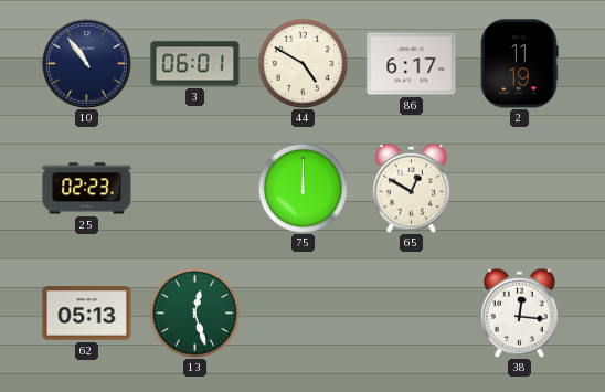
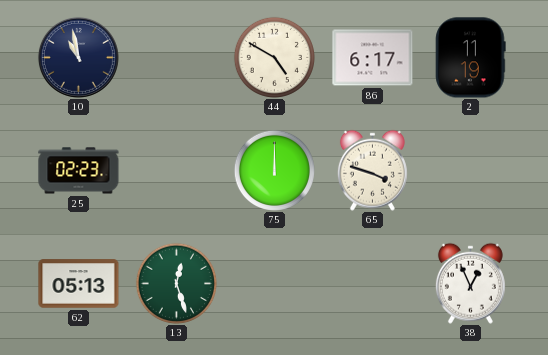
10: 10:54 -> 10:58
3: 06:01 -> none
65: 12:50 -> 3:48
38: 12:16 -> 12:56
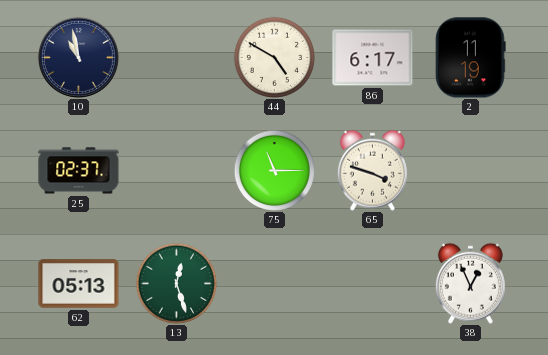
25: 02:23 -> 02:37
75: 12:00 -> 11:15
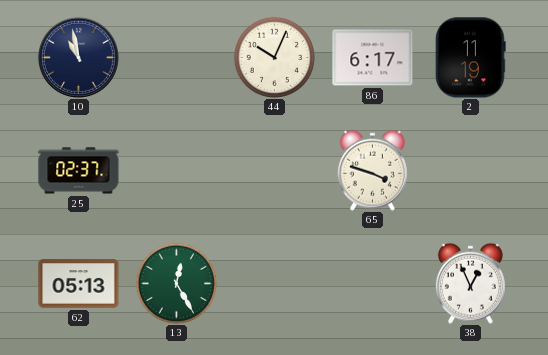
44: 4:50 -> 10:04
75: 11:15 -> none
13: 12:27 -> 12:25
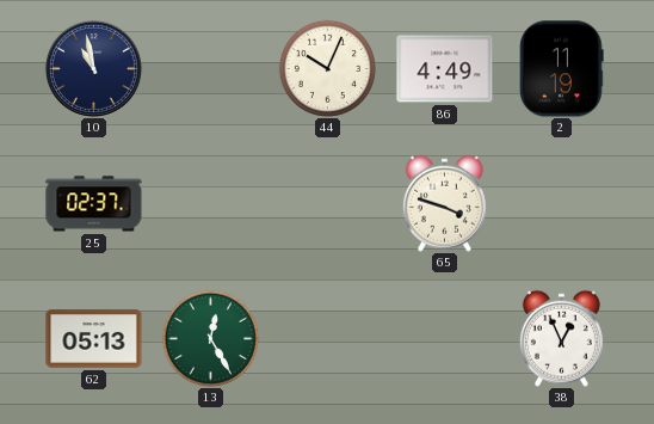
86: 6:17 -> 4:49
